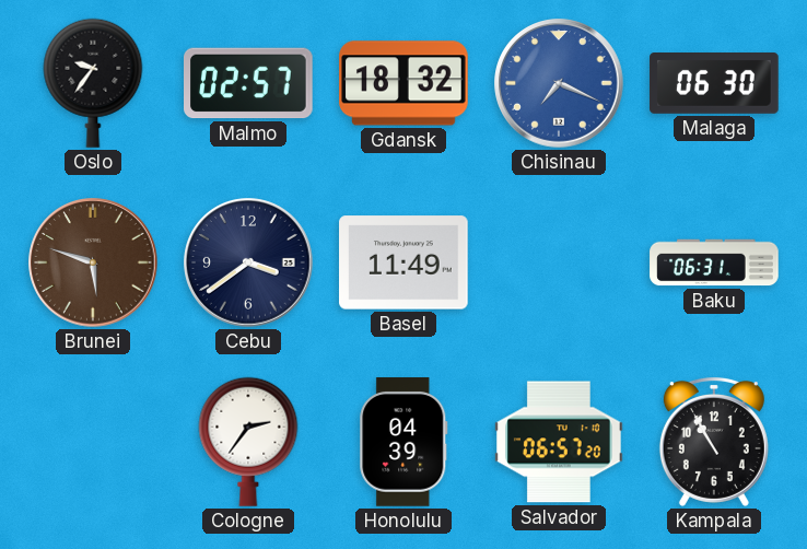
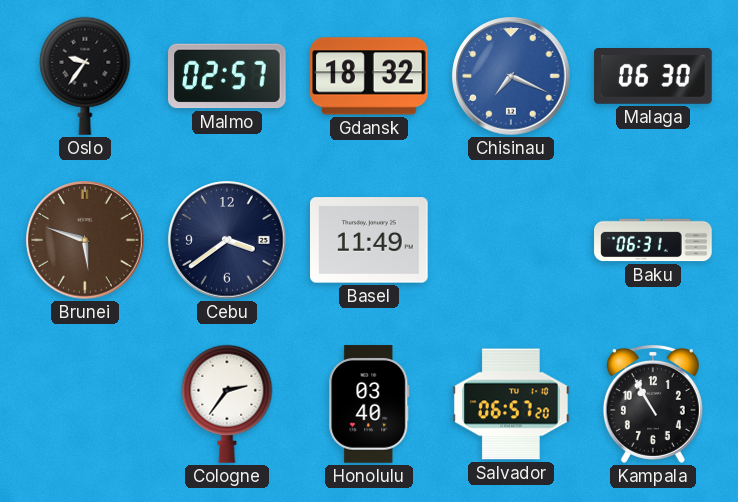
Honolulu: 04:39 -> 03:40
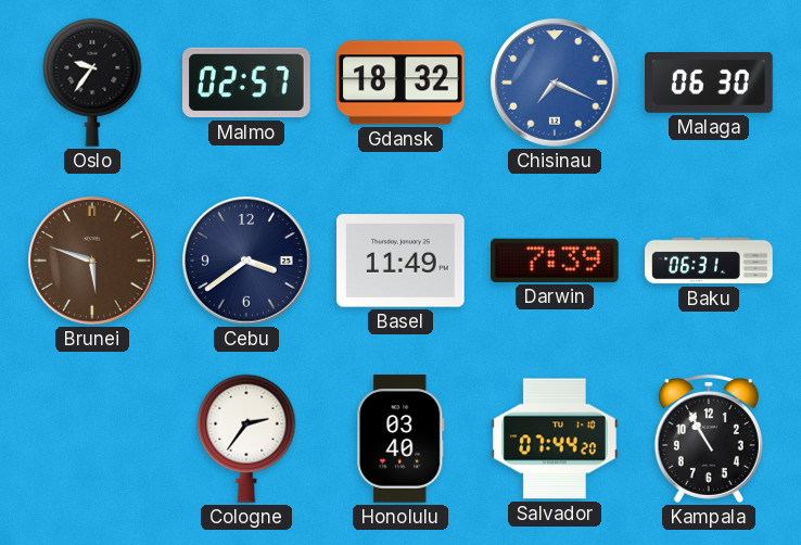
Darwin: none -> 7:39
Salvador: 06:57 -> 07:44
